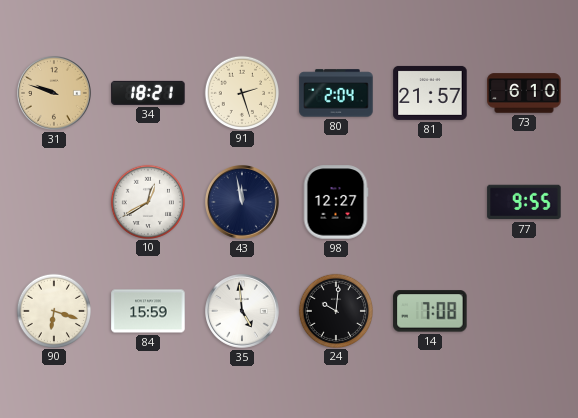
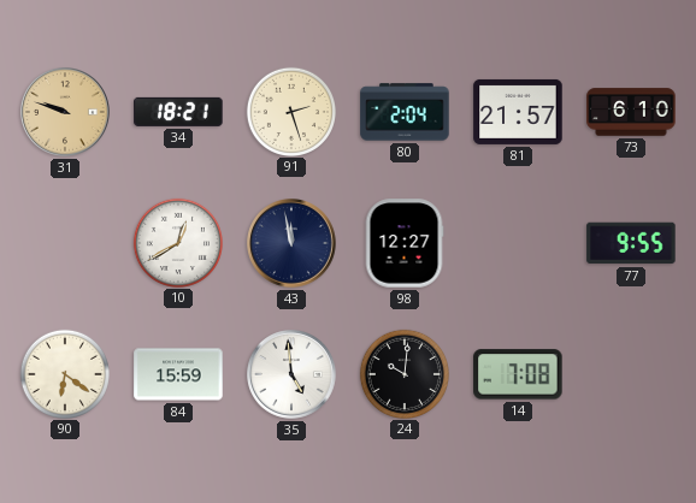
90: 6:18 -> 6:21
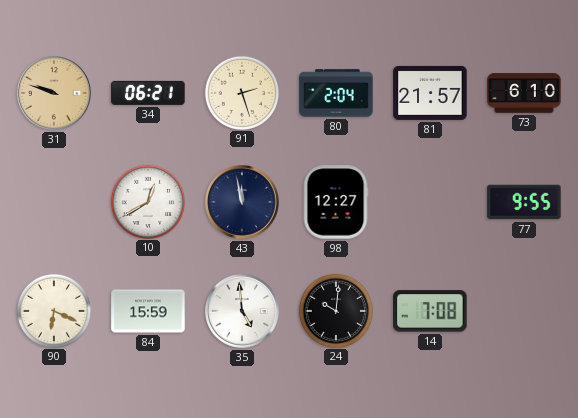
34: 18:21 -> 06:21
90: 6:21 -> 6:19
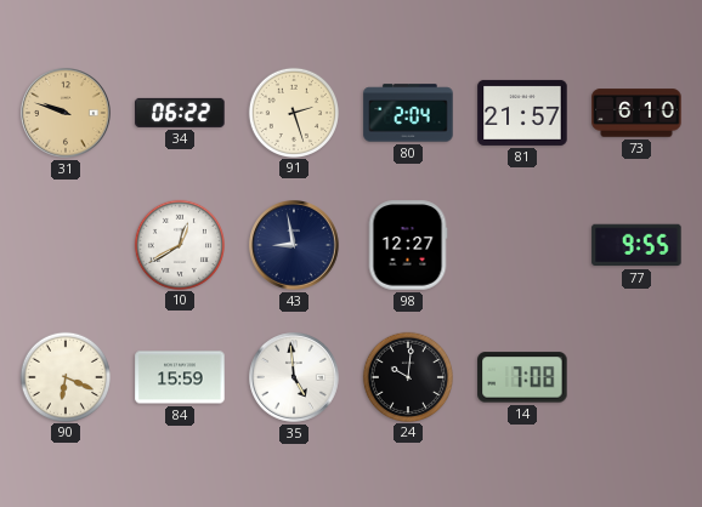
34: 06:21 -> 06:22
43: 11:58 -> 8:58
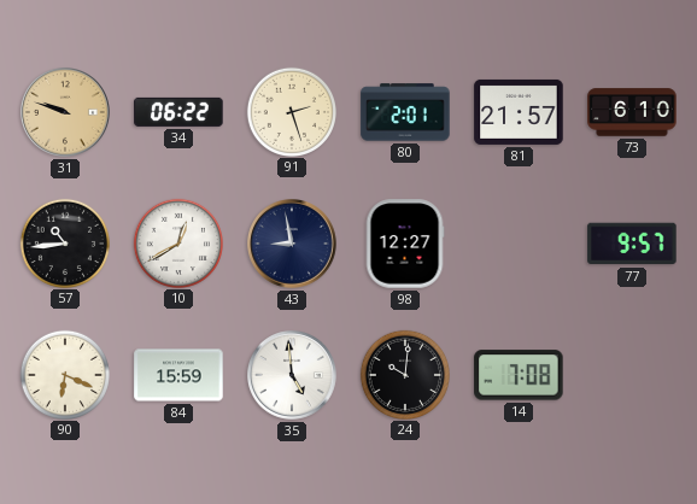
80: 2:04 -> 2:01
57: none -> 10:44
77: 9:55 -> 9:57
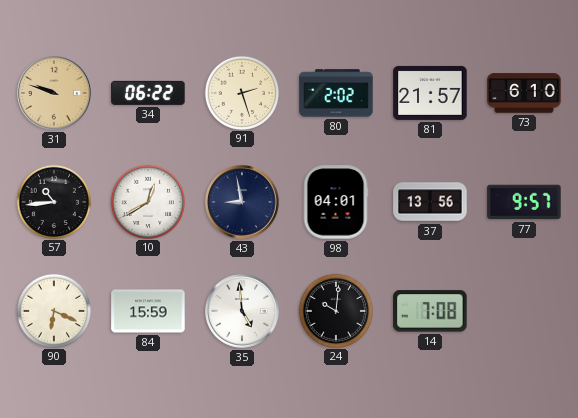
80: 2:01 -> 2:02
98: 12:27 -> 04:01
37: none -> 13:56
